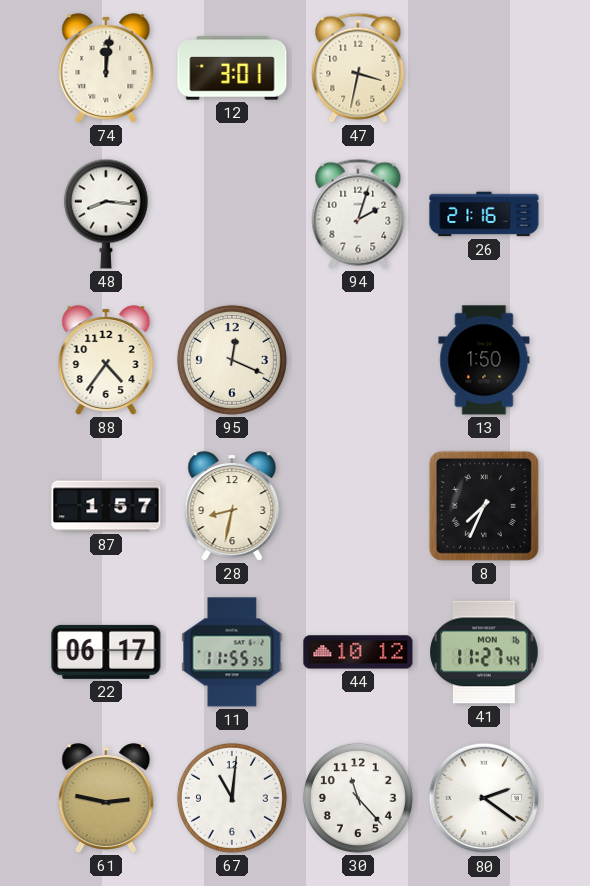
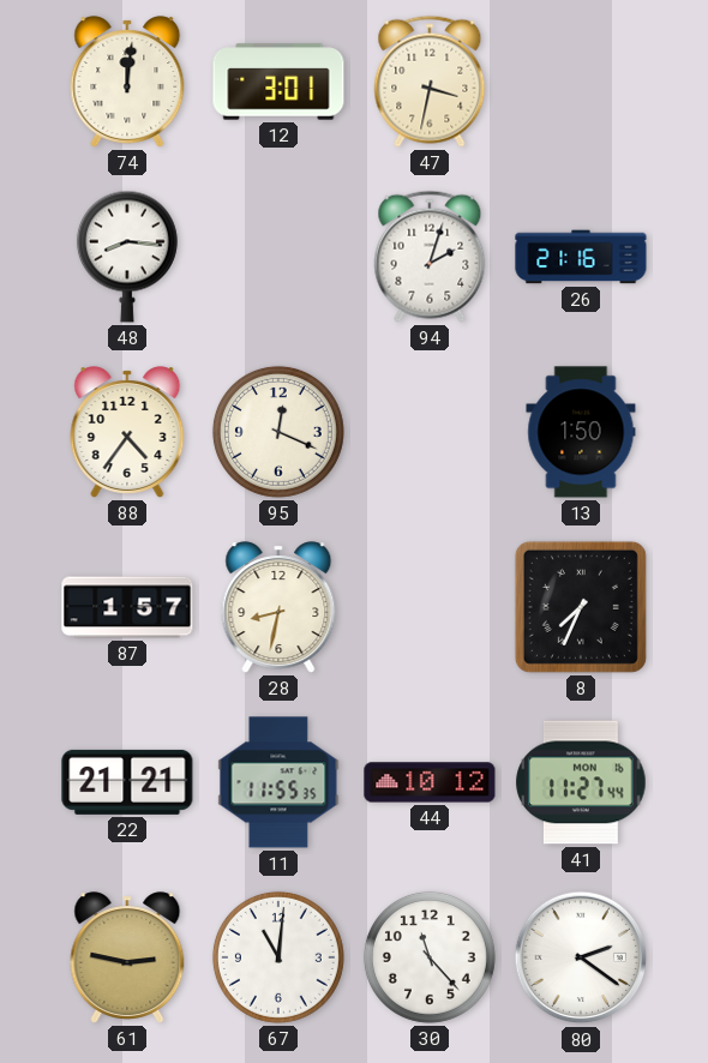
22: 06:17 -> 21:21
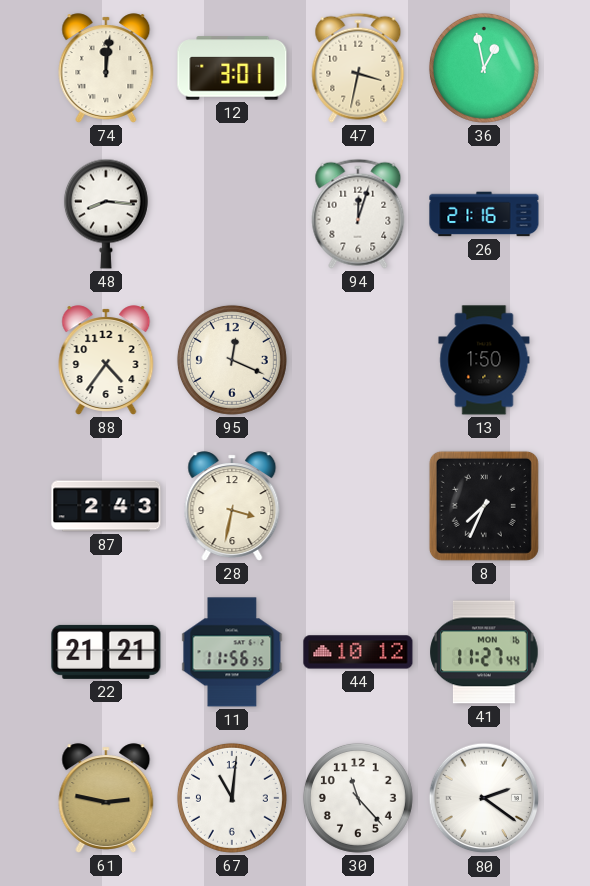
36: none -> 12:58
94: 2:03 -> 12:03
87: 1:57 -> 2:43
28: 8:32 -> 3:32
11: 11:55 -> 11:56
